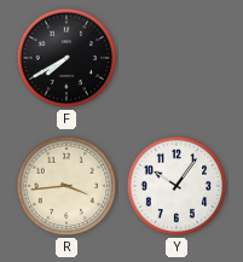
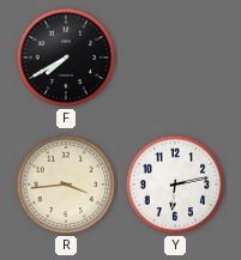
Y: 10:06 -> 6:13
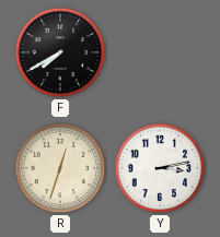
R: 3:44 -> 12:33
Y: 6:13 -> 3:13
